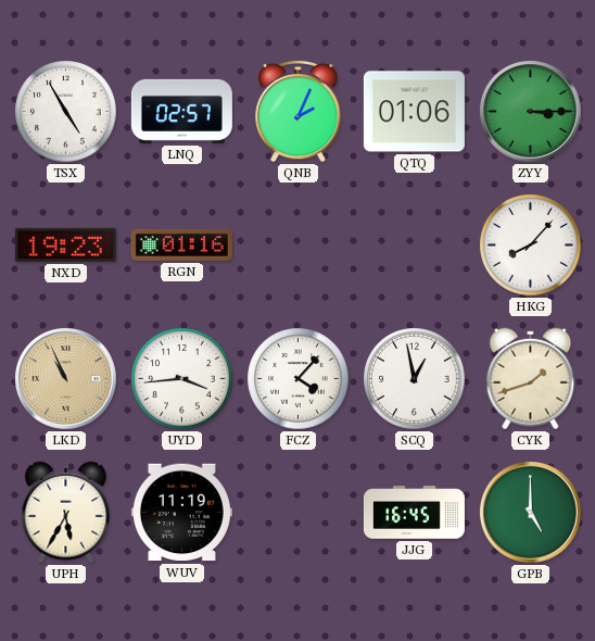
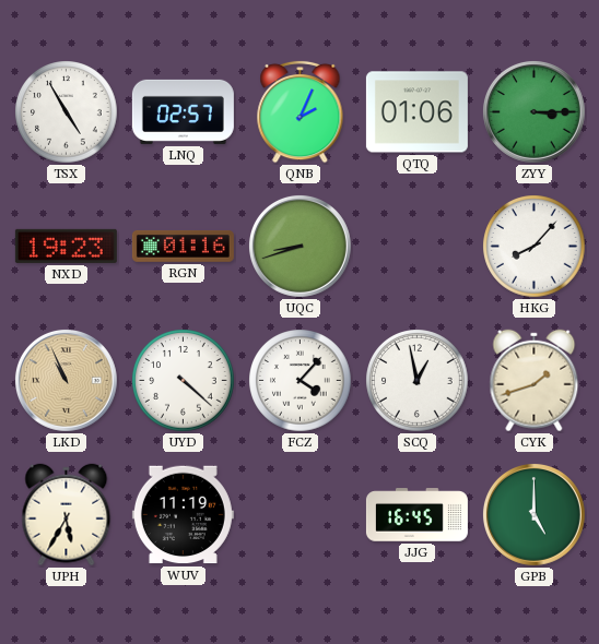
UQC: none -> 8:42
UYD: 3:44 -> 4:22
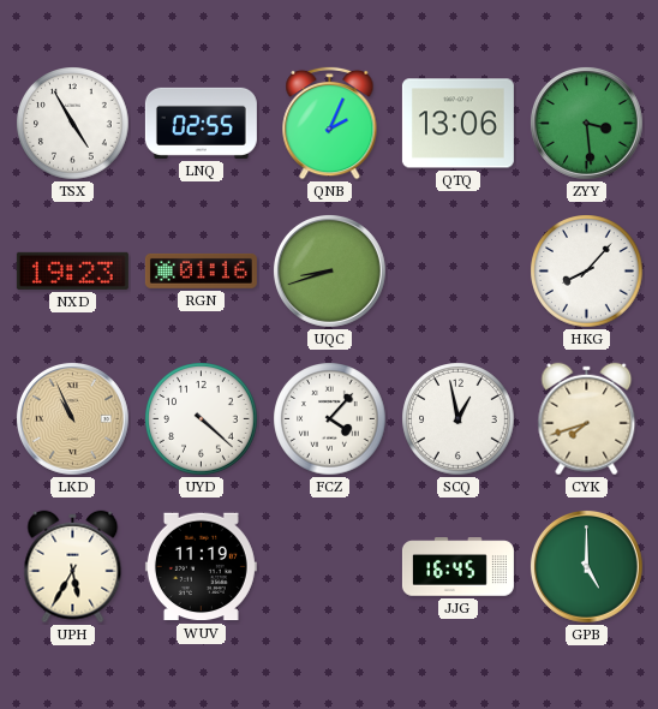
LNQ: 02:57 -> 02:55
QTQ: 01:06 -> 13:06
ZYY: 3:15 -> 3:29
CYK: 1:42 -> 7:42
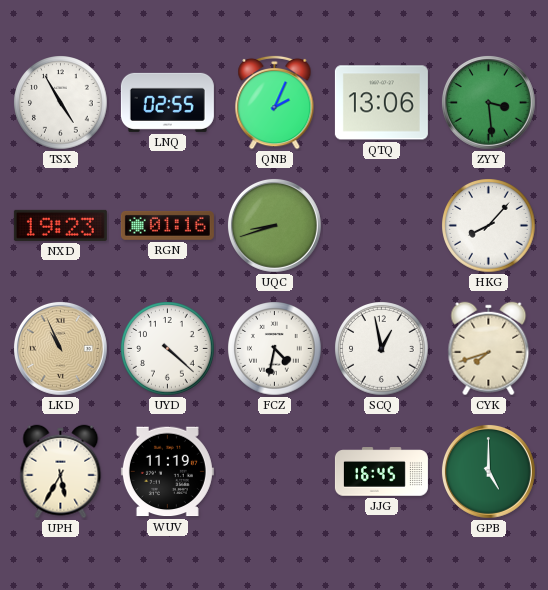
FCZ: 4:07 -> 4:32
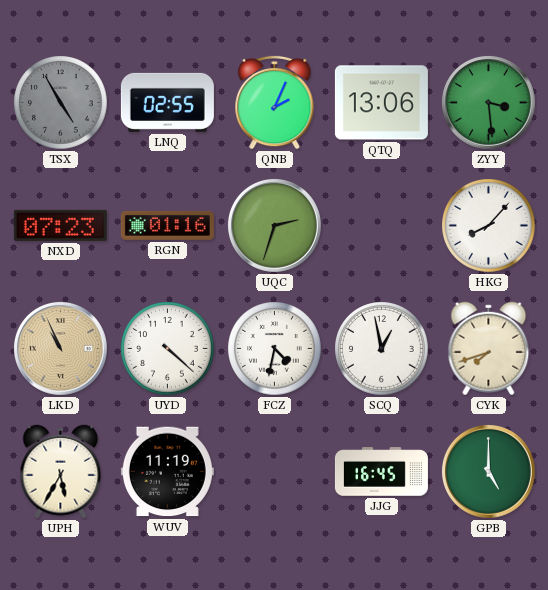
TSX dial: white -> grey
NXD: 19:23 -> 07:23
UQC: 8:42 -> 2:33
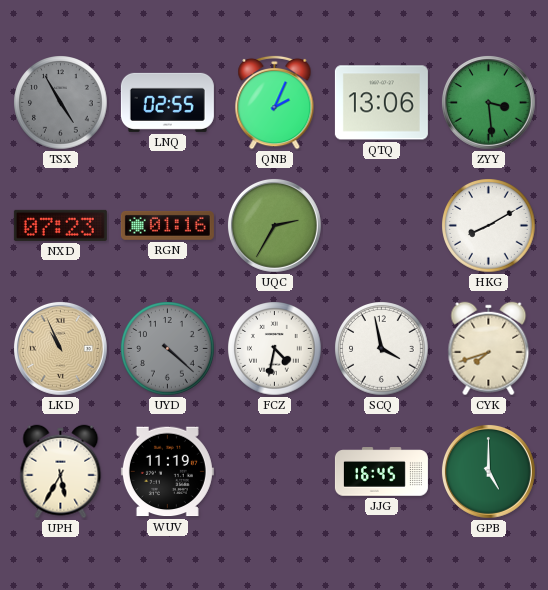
UQC: 2:33 -> 2:35
HKG: 8:07 -> 8:10
UYD dial: white -> grey
SCQ: 12:58 -> 3:58
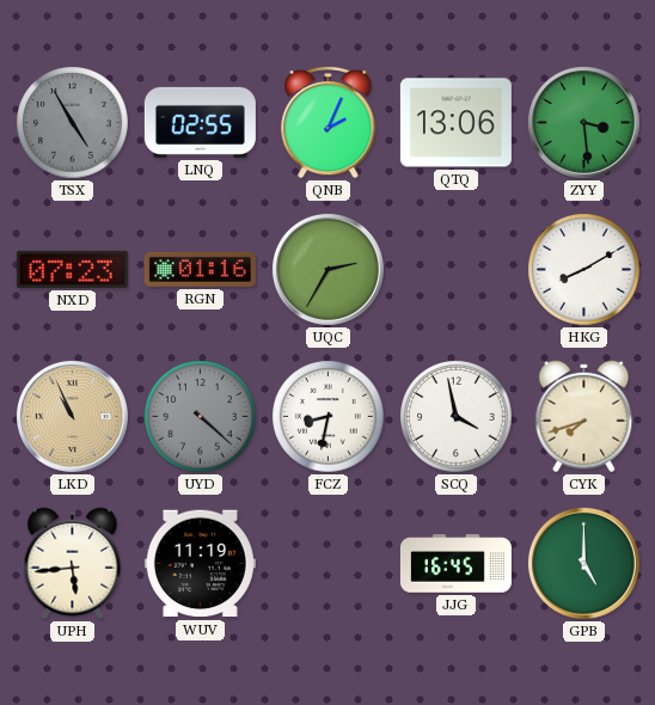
FCZ: 4:32 -> 8:32
UPH: 5:35 -> 5:44
